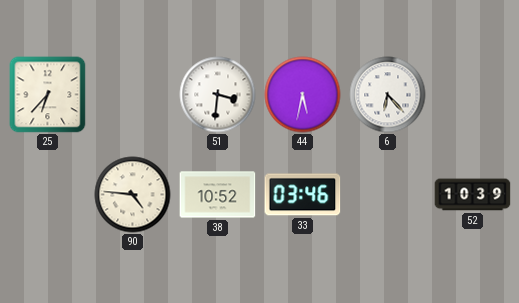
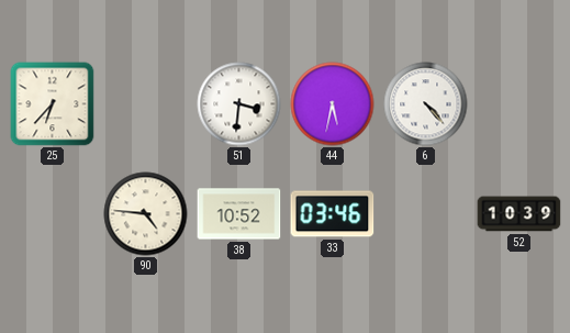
6: 6:23 -> 4:23
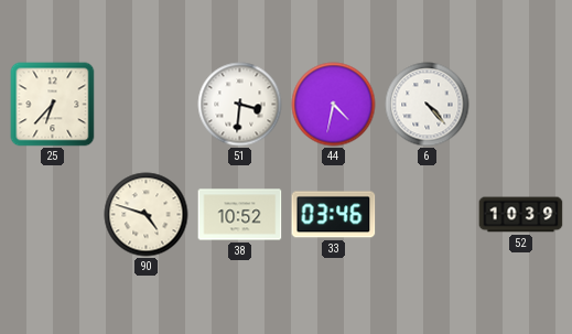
44: 5:32 -> 4:32
90: 4:46 -> 4:48
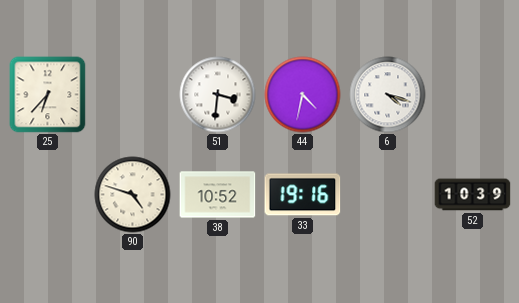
6: 4:23 -> 4:18
33: 03:46 -> 19:16
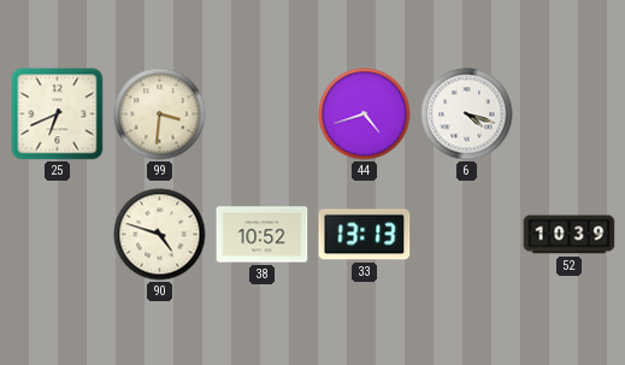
25: 6:37 -> 6:41
99: none -> 3:31
51: 3:31 -> none
44: 4:32 -> 4:42
33: 19:16 -> 13:13
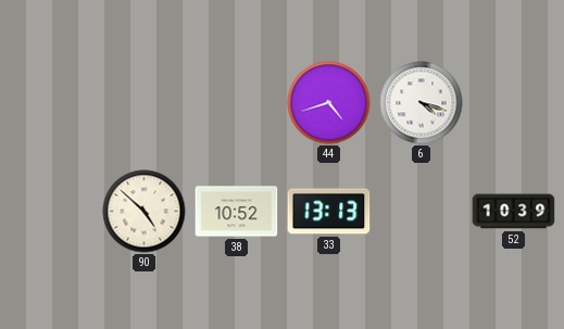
25: 6:41 -> none
99: 3:31 -> none
90: 4:48 -> 4:52
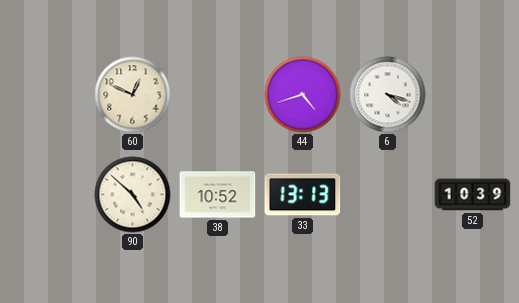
60: none -> 12:49
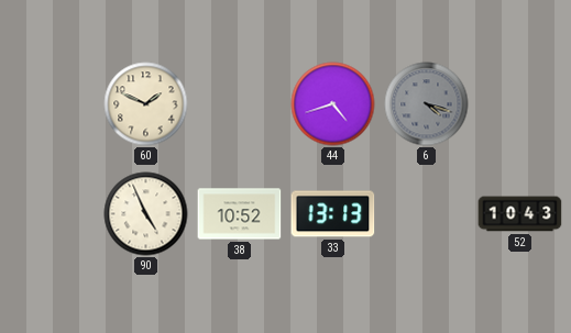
60: 12:49 -> 1:49
6 dial: white -> grey
90: 4:52 -> 4:56
52: 10:39 -> 10:43
